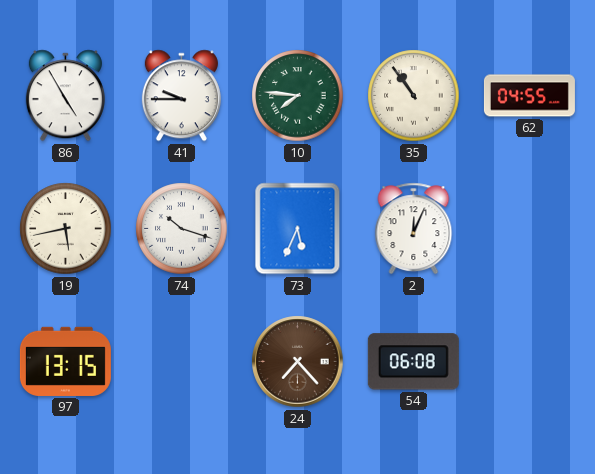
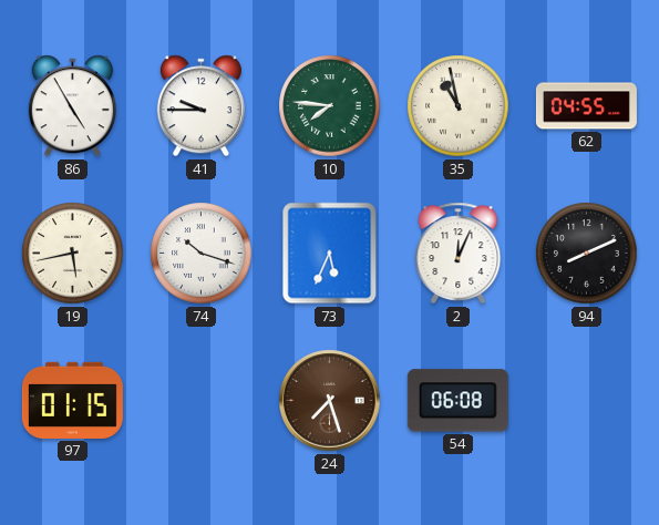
35: 10:54 -> 10:58
94: none -> 8:11
97: 13:15 -> 01:15
24: 7:23 -> 7:27
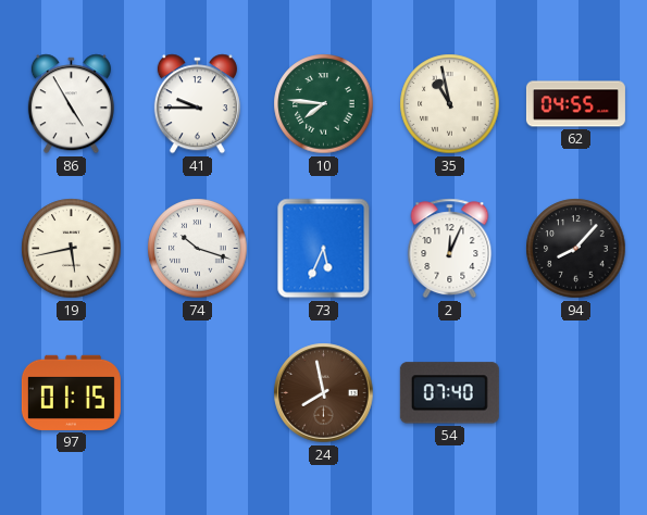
94: 8:11 -> 8:07
24: 7:27 -> 7:58
54: 06:08 -> 07:40
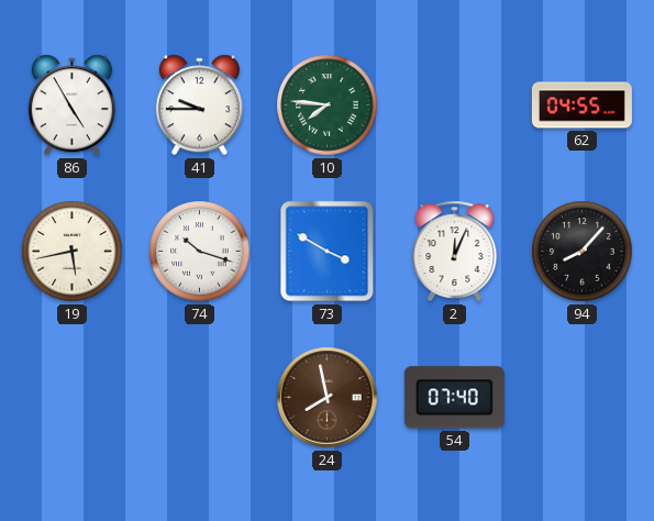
35: 10:58 -> none
73: 5:34 -> 3:50
97: 01:15 -> none
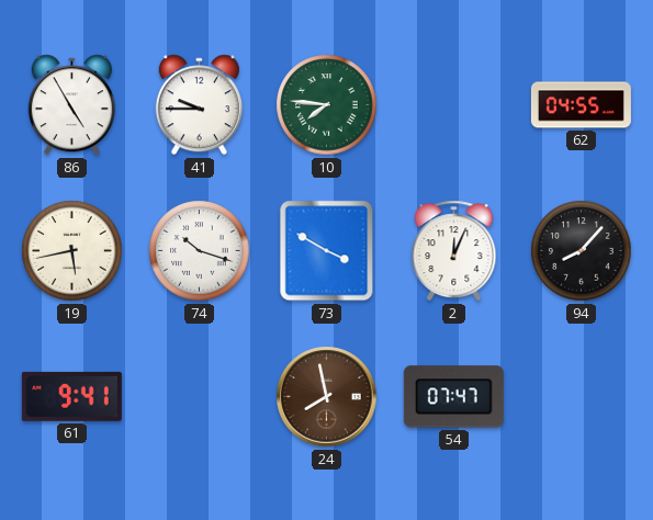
61: none -> 9:41
54: 07:40 -> 07:47
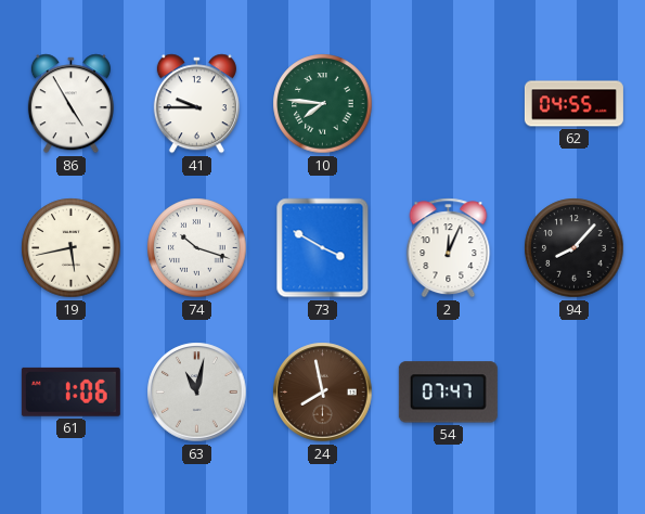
61: 9:41 -> 1:06
63: none -> 11:02
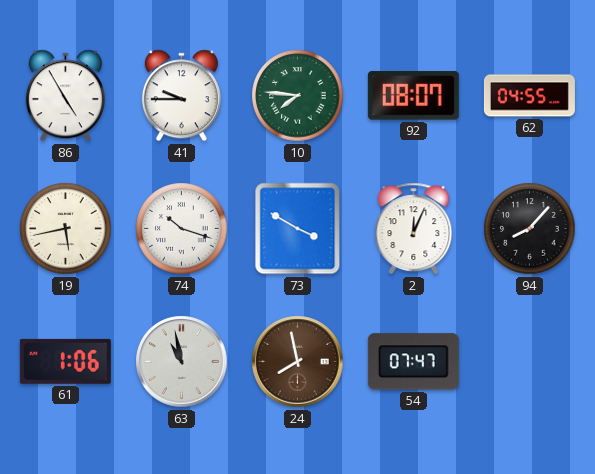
92: none -> 08:07
63: 11:02 -> 10:58
